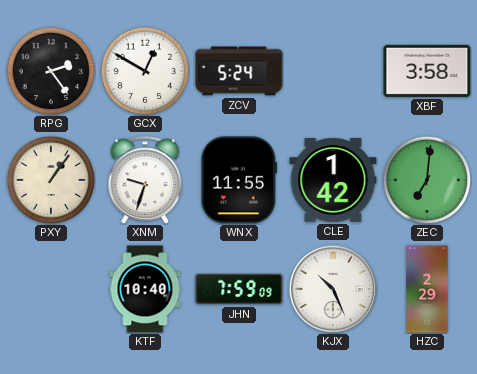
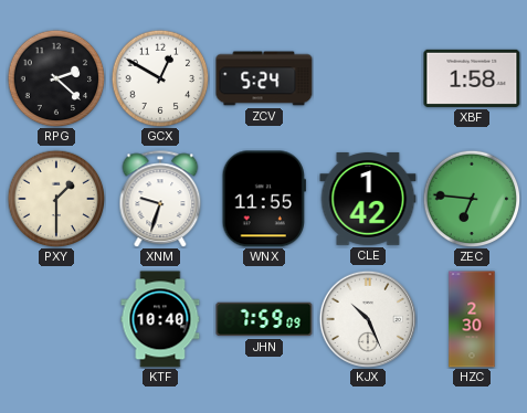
RPG: 2:24 -> 2:22
XBF: 3:58 -> 1:58
PXY: 1:06 -> 1:30
ZEC: 7:01 -> 6:46
HZC: 2:29 -> 2:30
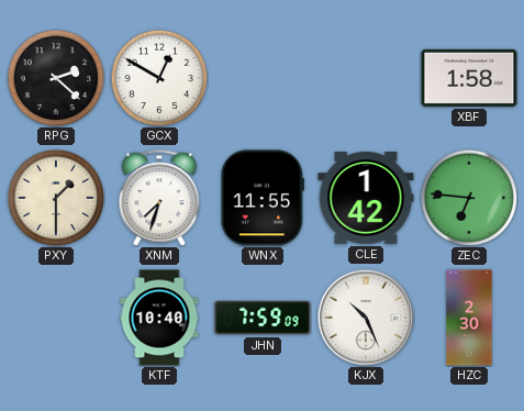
ZCV: 5:24 -> none
XNM: 9:33 -> 7:33
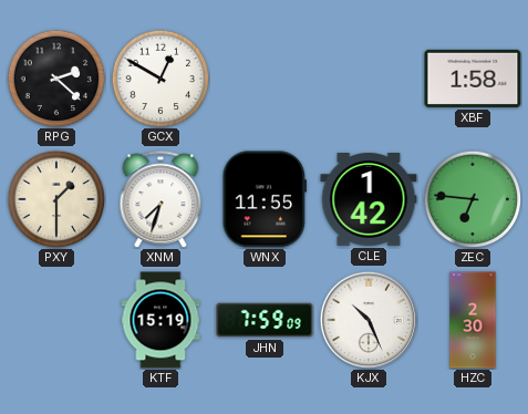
KTF: 10:40 -> 15:19
